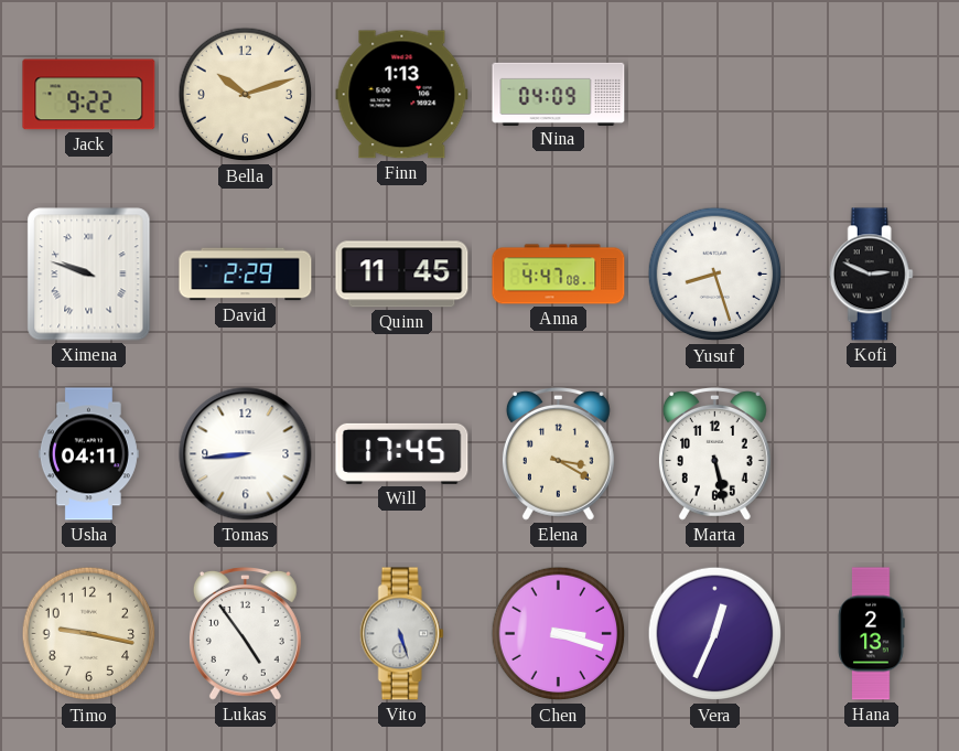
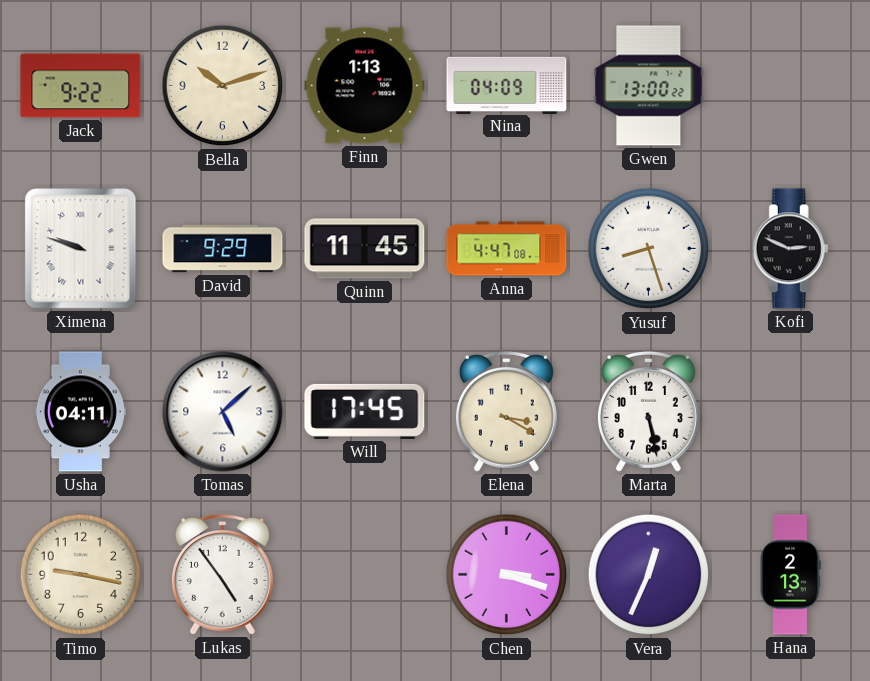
Gwen: none -> 13:00
David: 2:29 -> 9:29
Tomas: 8:44 -> 5:08
Vito: 5:27 -> none
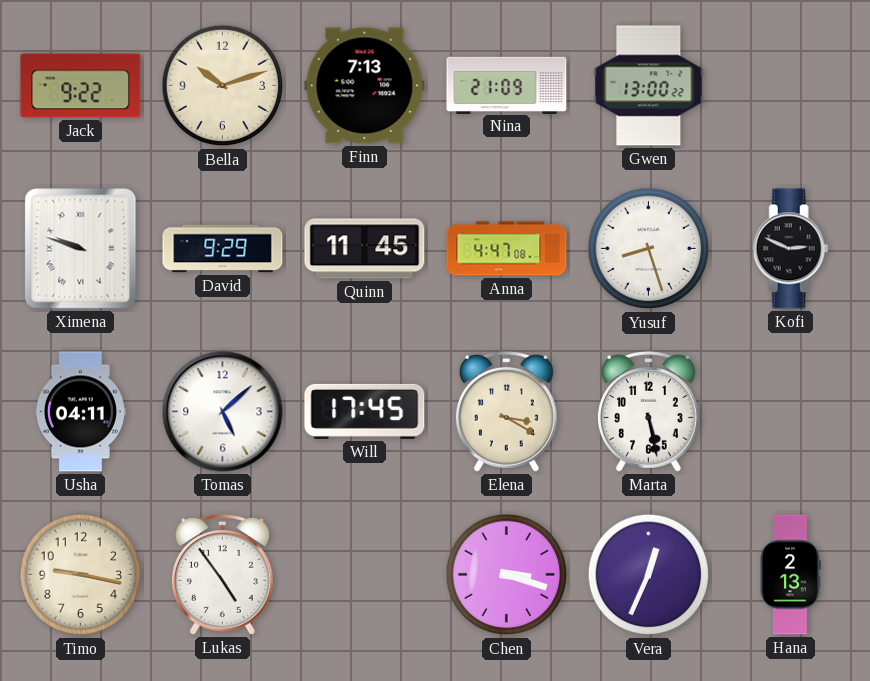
Finn: 1:13 -> 7:13
Nina: 04:09 -> 21:09
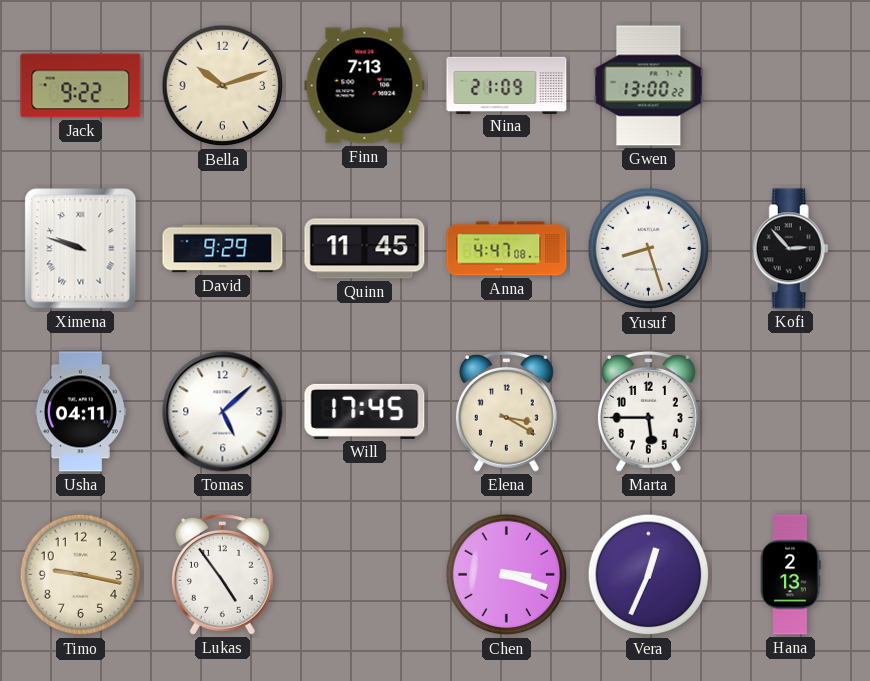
Kofi: 2:49 -> 2:53
Marta: 5:28 -> 5:45
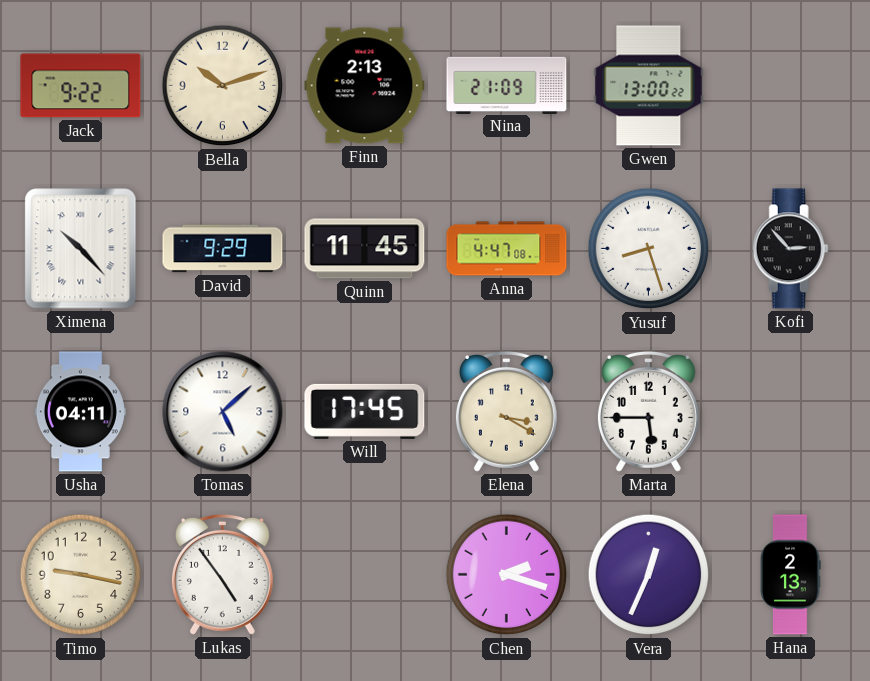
Finn: 7:13 -> 2:13
Ximena: 9:48 -> 10:23
Chen: 3:18 -> 2:18
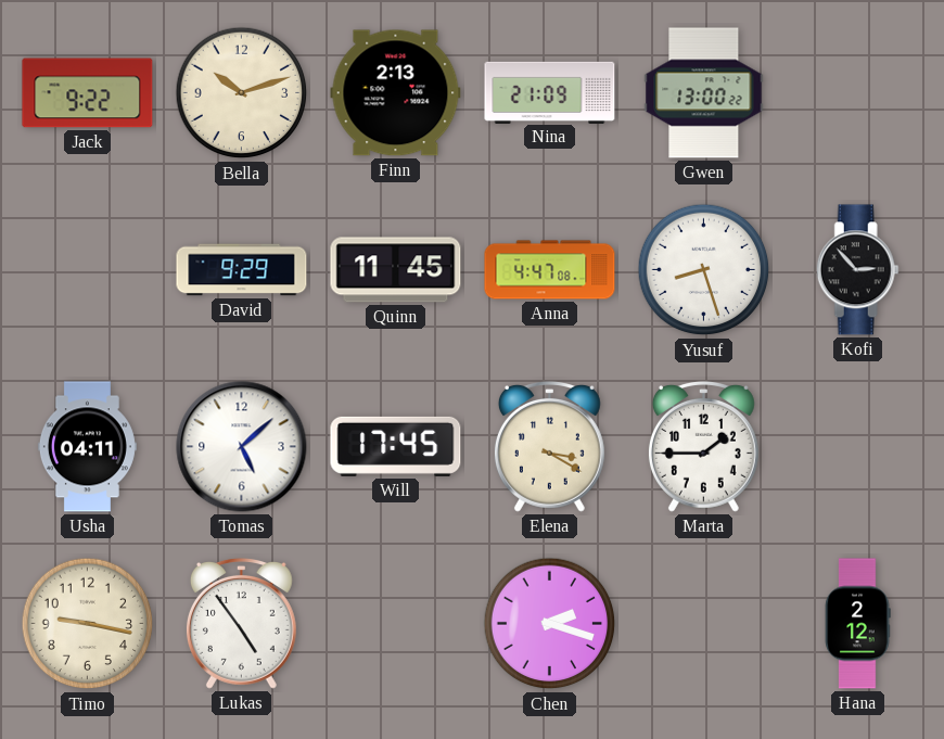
Ximena: 10:23 -> none
Marta: 5:45 -> 1:45
Vera: 12:34 -> none
Hana: 2:13 -> 2:12
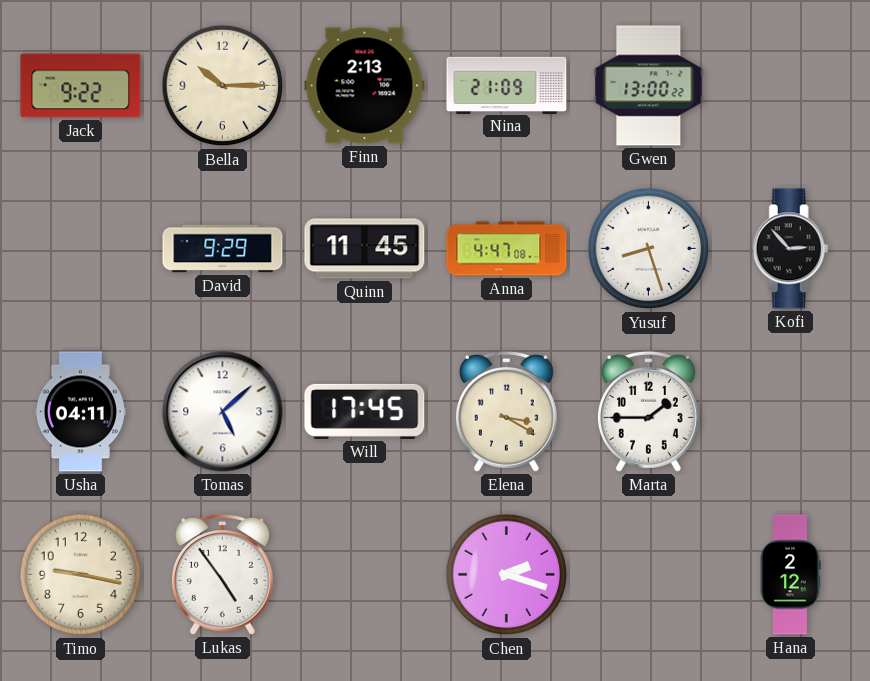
Bella: 10:12 -> 10:15
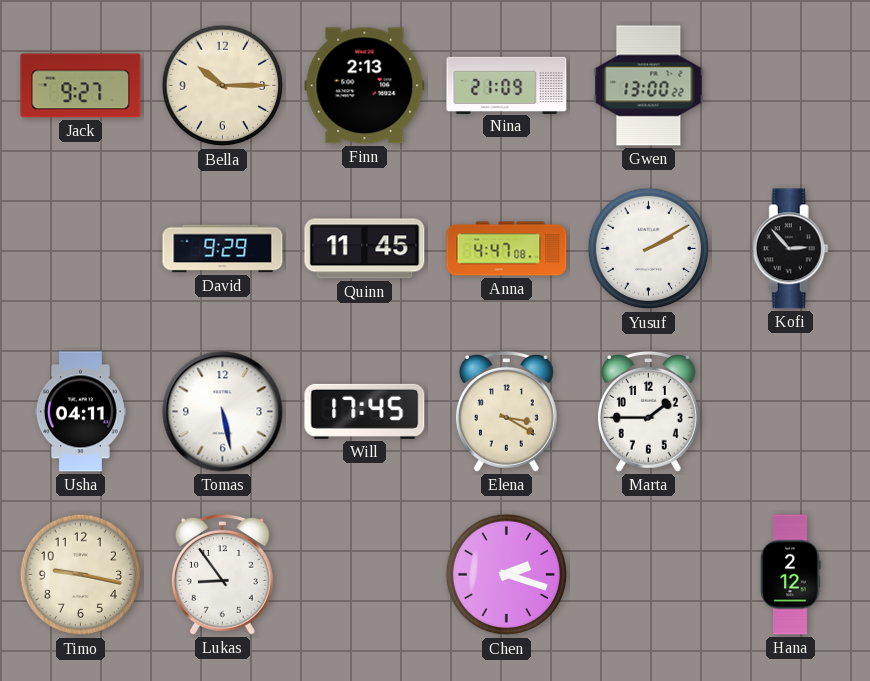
Jack: 9:22 -> 9:27
Yusuf: 8:27 -> 2:10
Tomas: 5:08 -> 5:28
Lukas: 4:54 -> 8:54
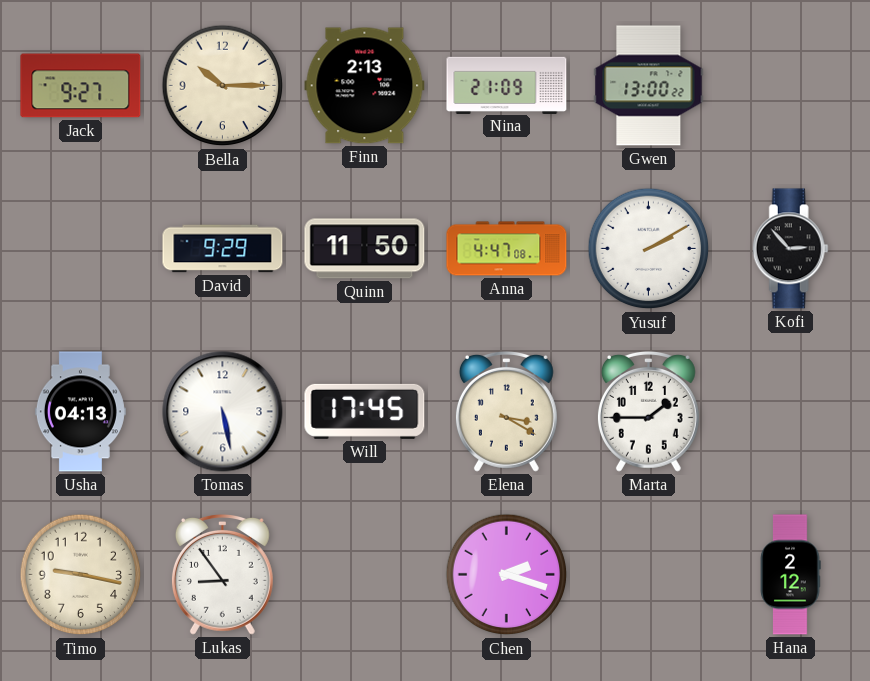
Quinn: 11:45 -> 11:50
Usha: 04:11 -> 04:13
